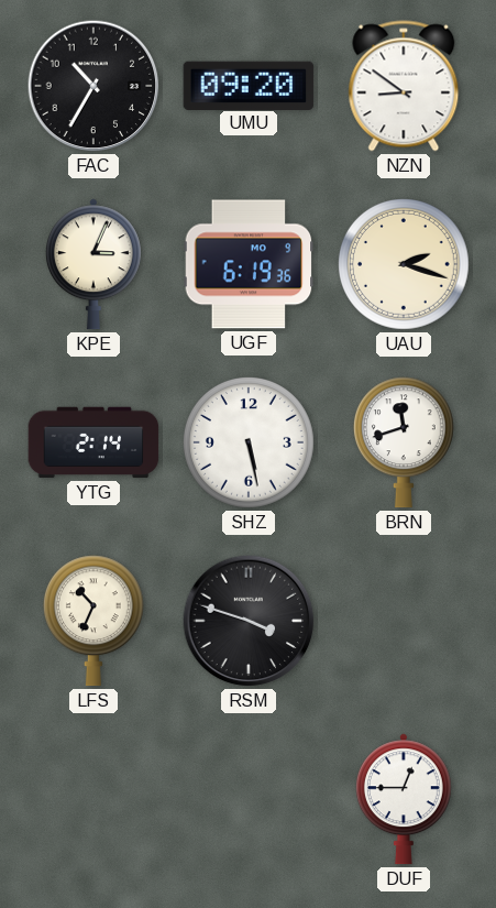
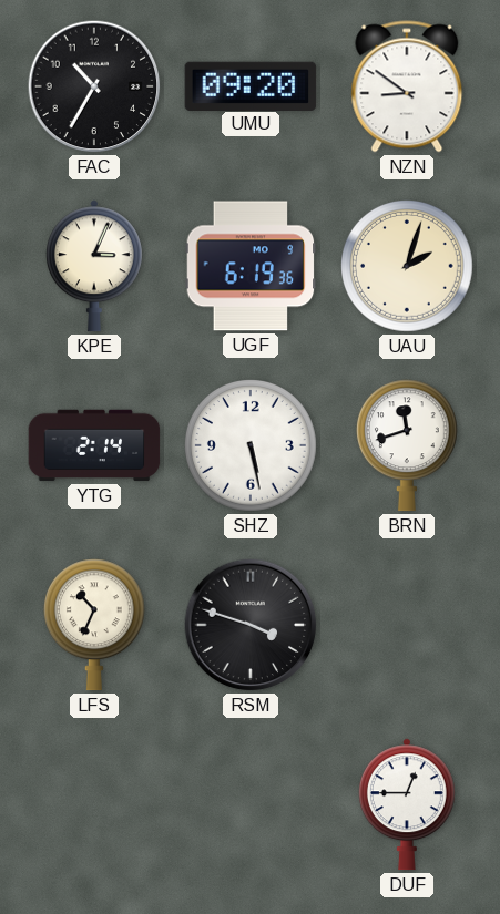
UAU: 2:18 -> 2:03
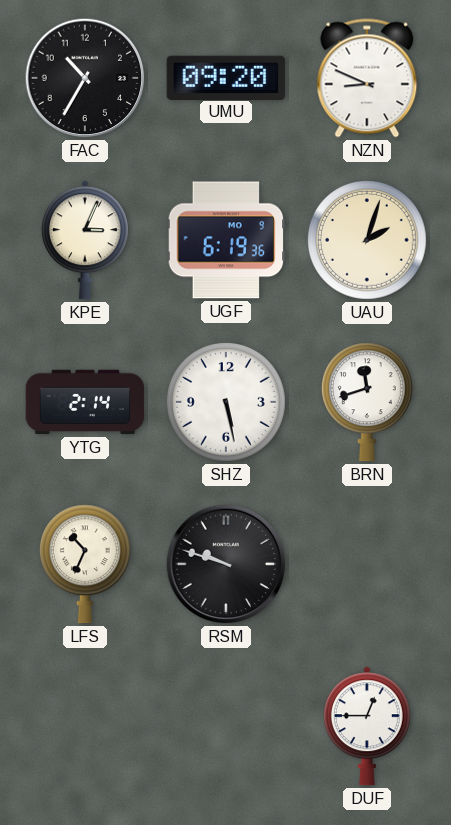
NZN: 8:51 -> 8:49
RSM: 3:48 -> 9:48
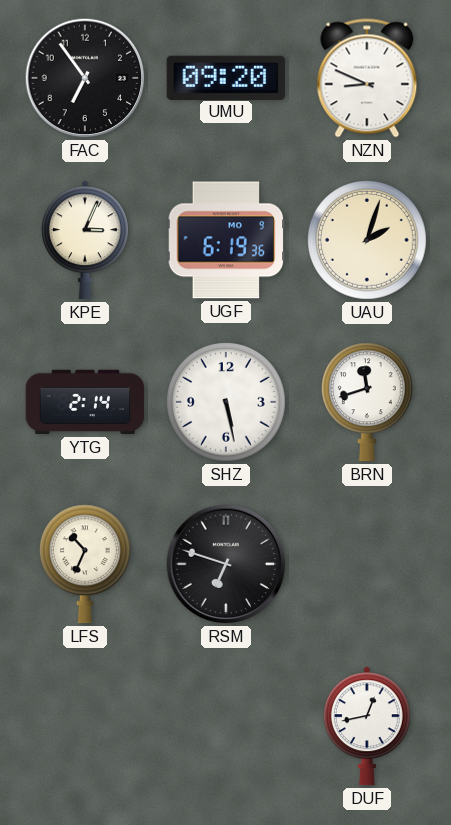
FAC: 10:35 -> 6:54
RSM: 9:48 -> 6:48
DUF: 12:45 -> 12:43
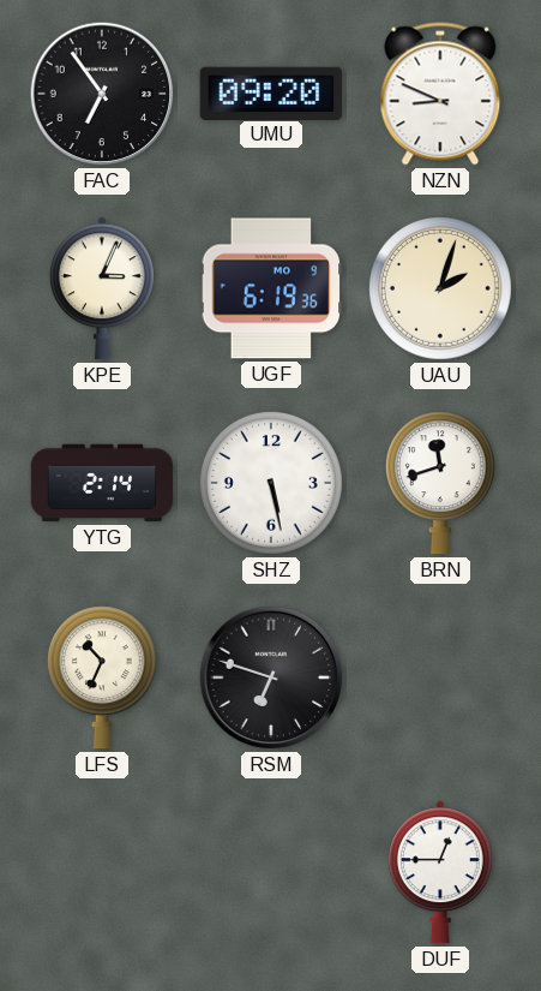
DUF: 12:43 -> 12:45
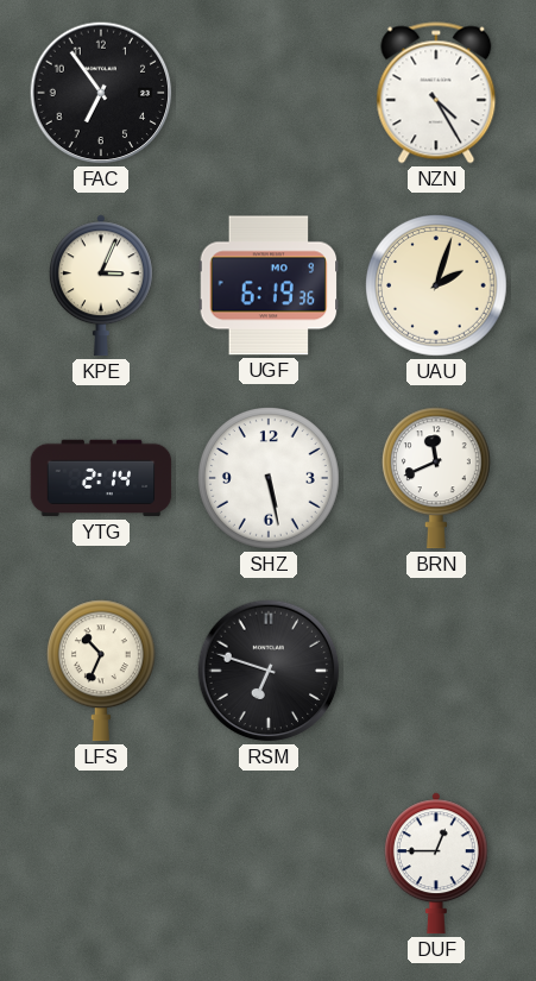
UMU: 09:20 -> none
NZN: 8:49 -> 4:25
BRN: 11:42 -> 11:41
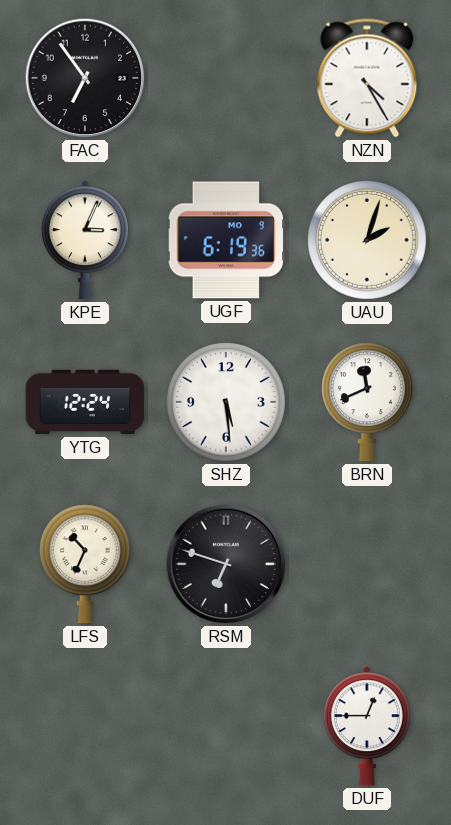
YTG: 2:14 -> 12:24
SHZ: 5:28 -> 5:29
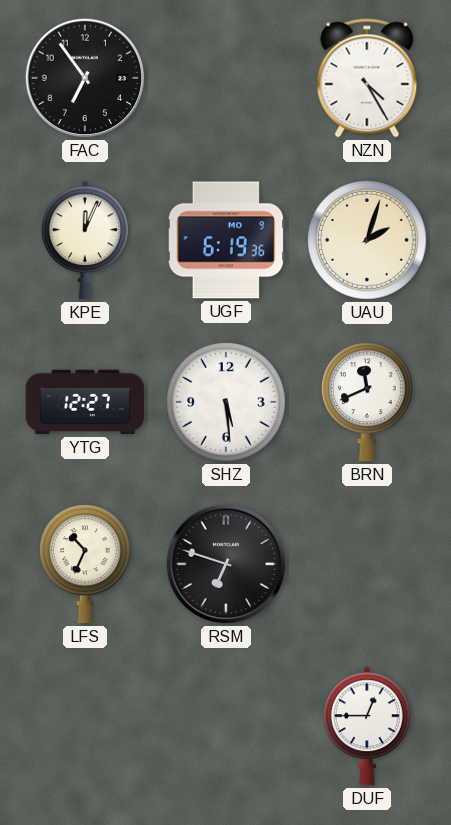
KPE: 3:04 -> 12:04
YTG: 12:24 -> 12:27
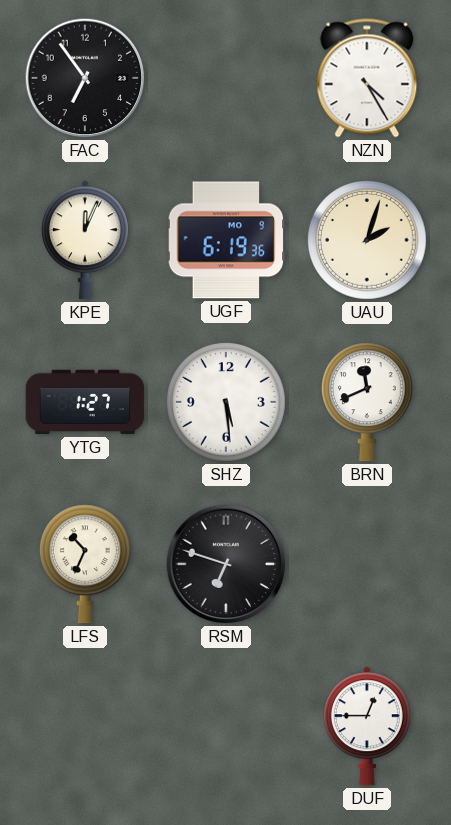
YTG: 12:27 -> 1:27
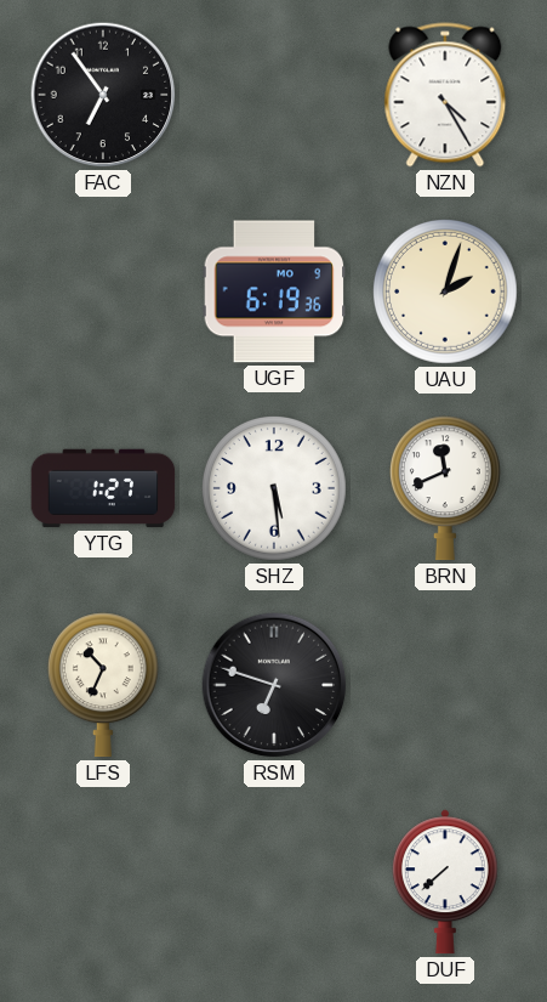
KPE: 12:04 -> none
DUF: 12:45 -> 7:38
